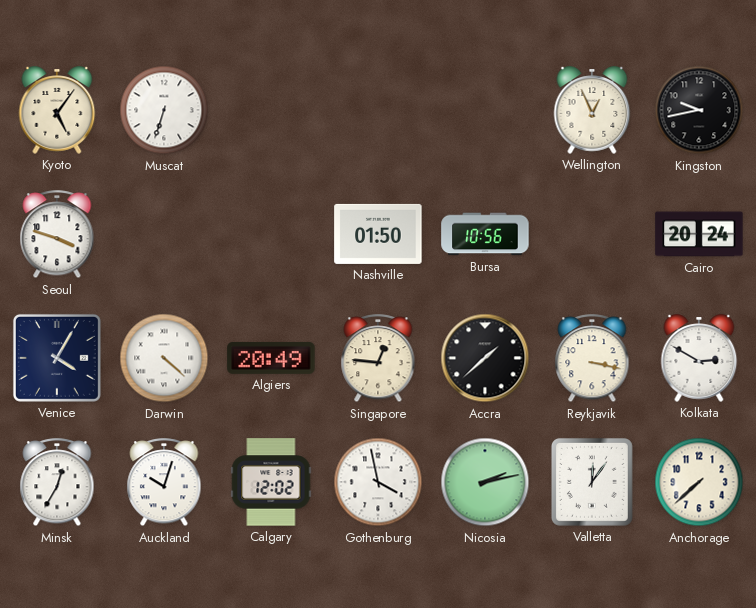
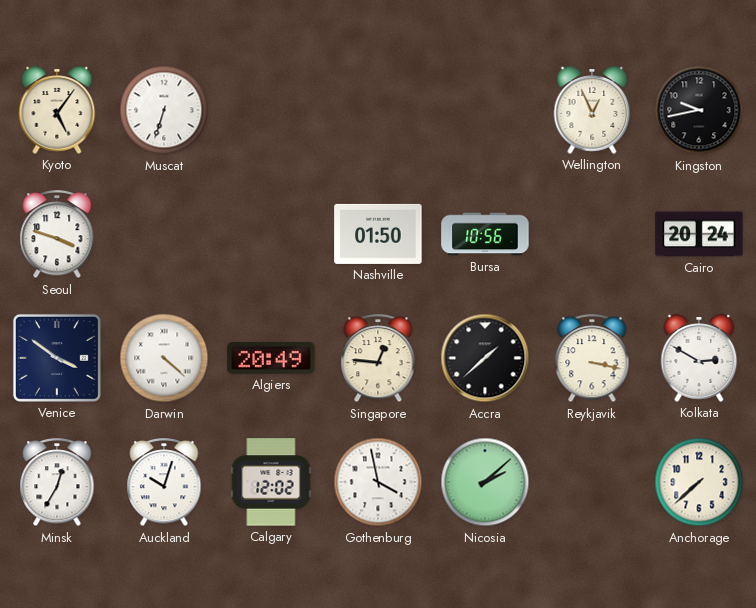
Venice: 4:05 -> 3:51
Nicosia: 2:13 -> 2:08
Valletta: 12:06 -> none
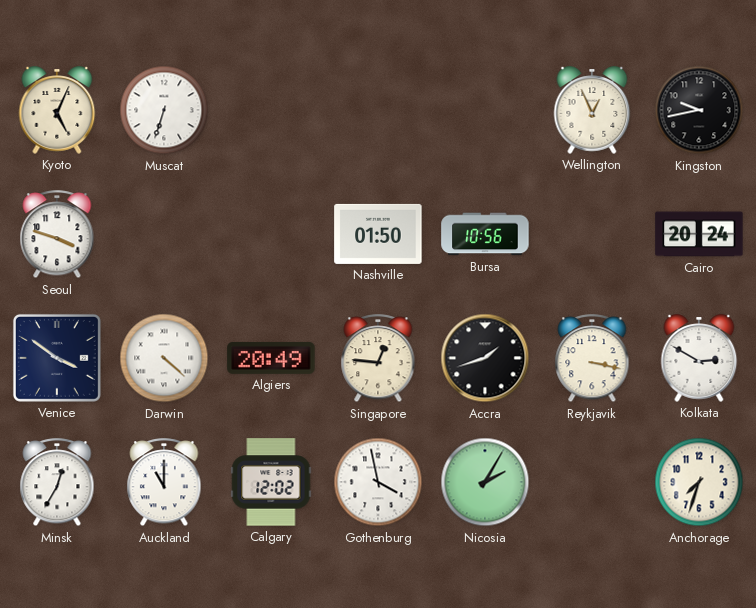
Kyoto: 5:06 -> 5:04
Accra: 1:38 -> 1:42
Auckland: 10:03 -> 11:00
Nicosia: 2:08 -> 2:05
Anchorage: 7:38 -> 7:33
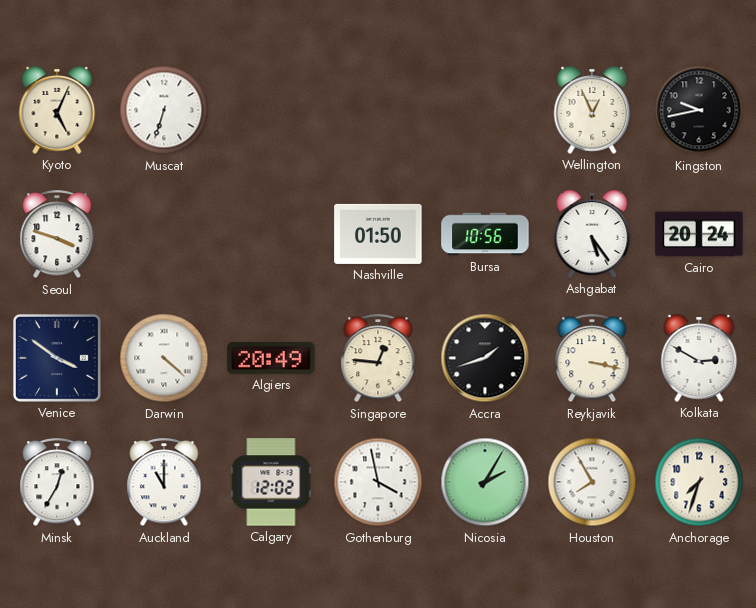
Ashgabat: none -> 5:24
Houston: none -> 7:55
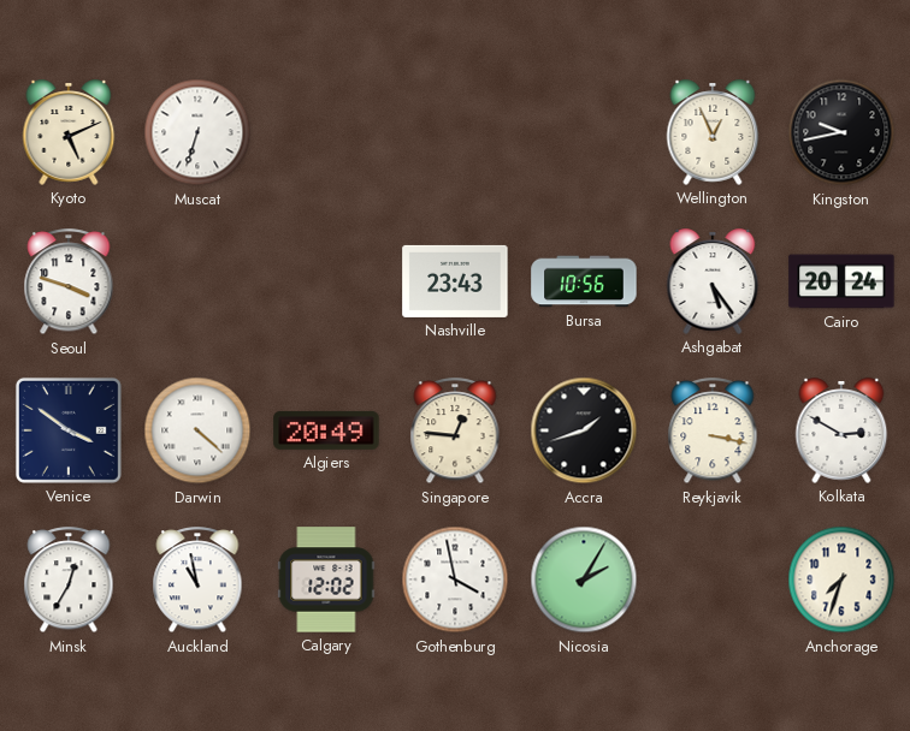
Kyoto: 5:04 -> 5:11
Nashville: 01:50 -> 23:43
Auckland: 11:00 -> 10:58
Houston: 7:55 -> none
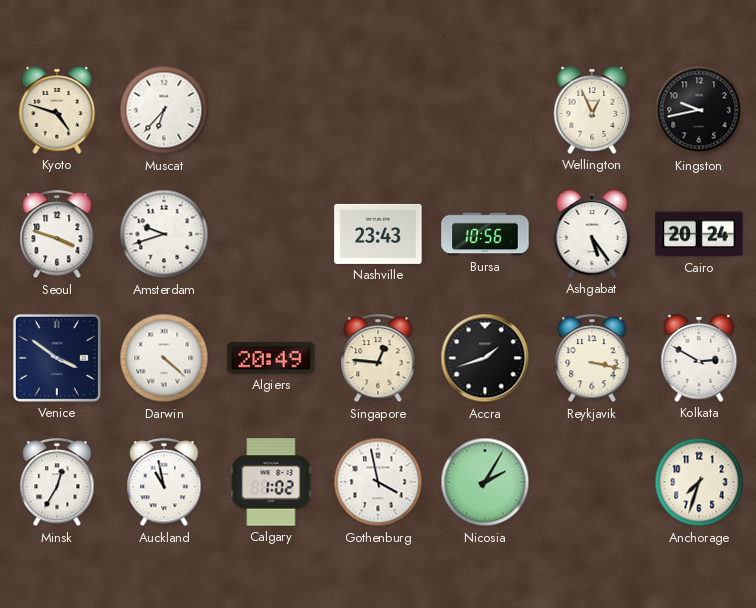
Kyoto: 5:11 -> 4:48
Muscat: 6:33 -> 6:37
Amsterdam: none -> 9:42
Calgary: 12:02 -> 1:02
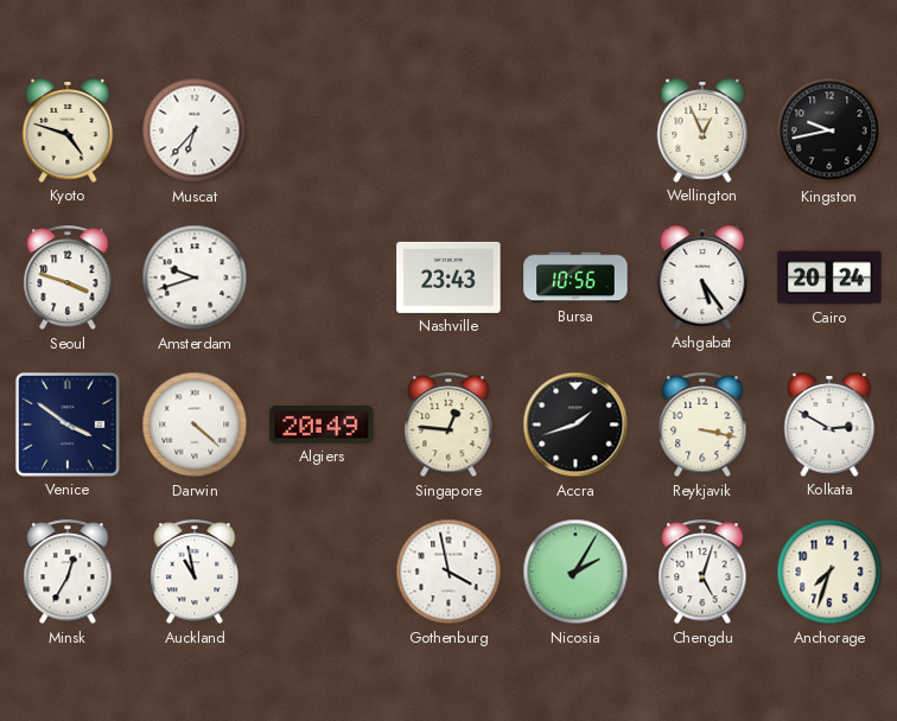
Calgary: 1:02 -> none
Chengdu: none -> 5:03
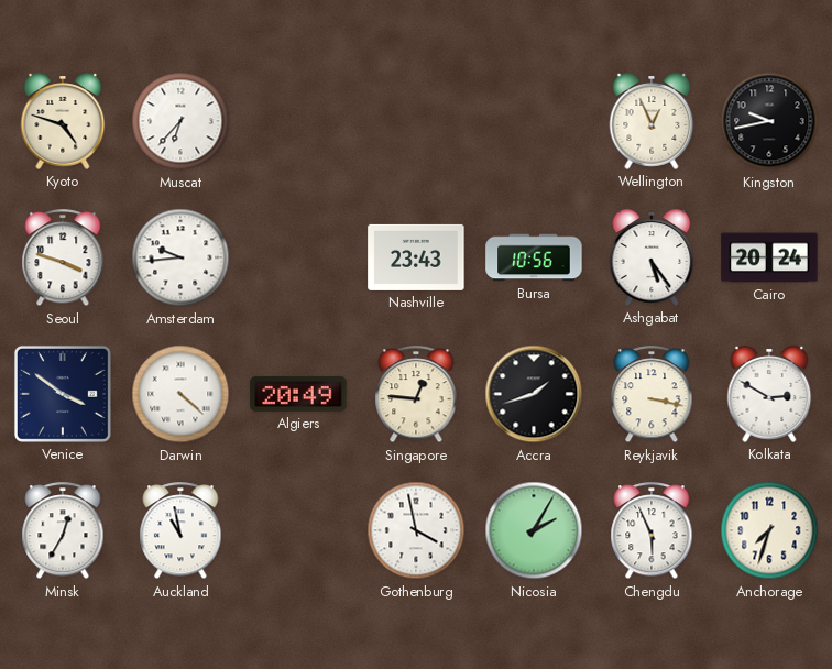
Amsterdam: 9:42 -> 9:44
Chengdu: 5:03 -> 5:56
